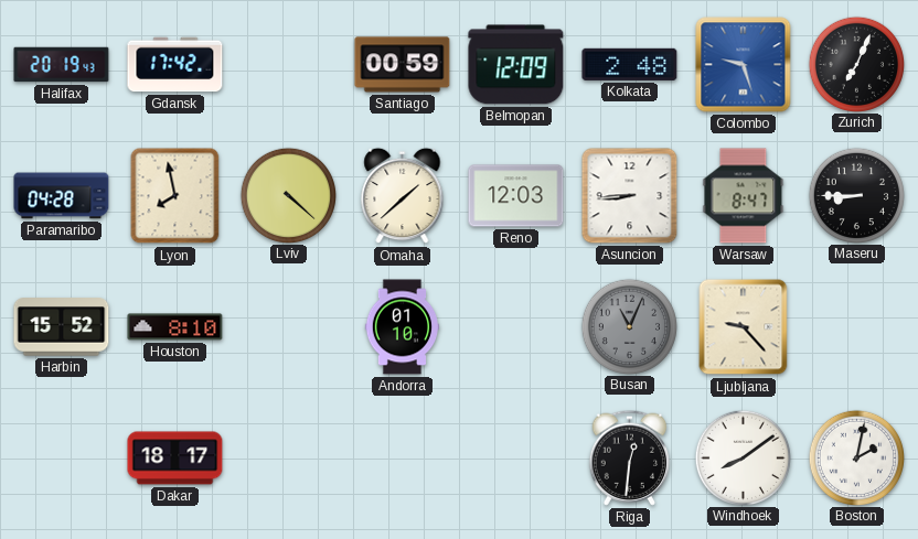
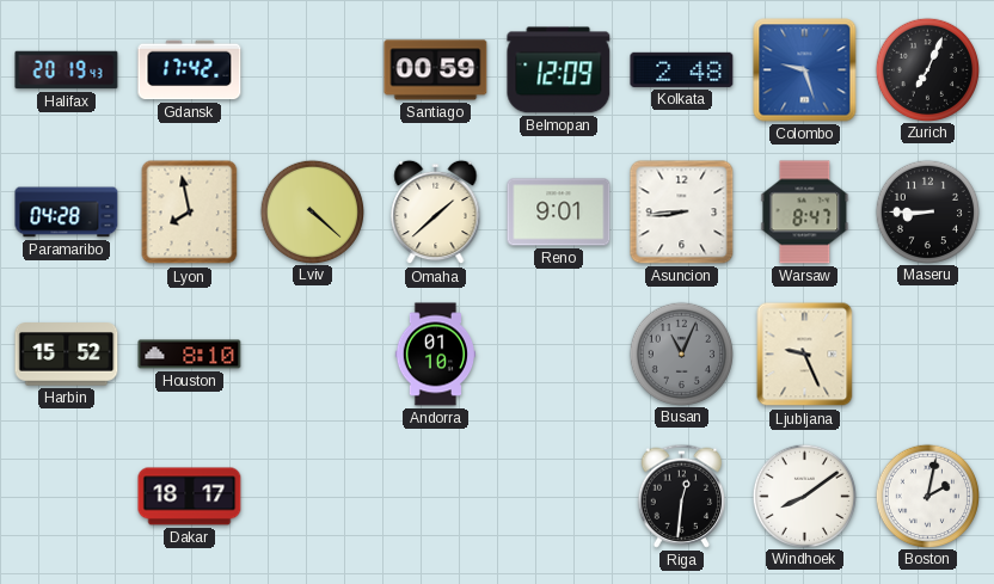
Reno: 12:03 -> 9:01
Ljubljana: 9:23 -> 9:26
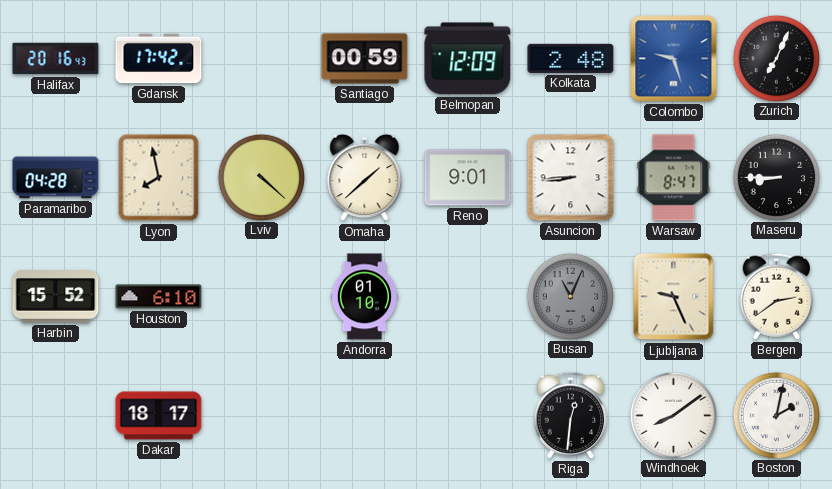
Halifax: 20:19 -> 20:16
Houston: 8:10 -> 6:10
Bergen: none -> 2:39
